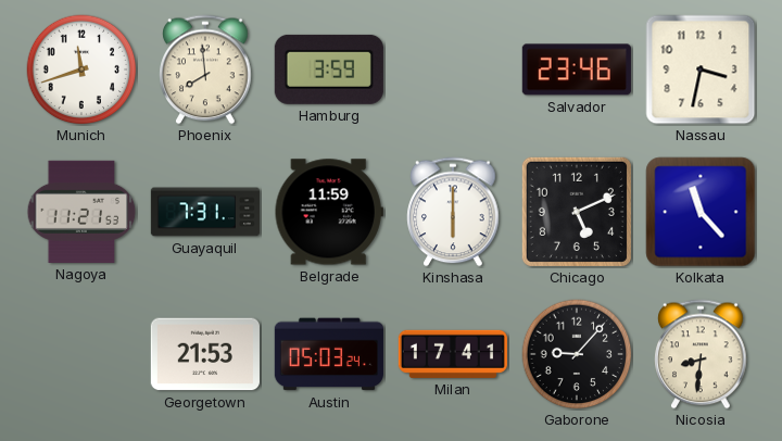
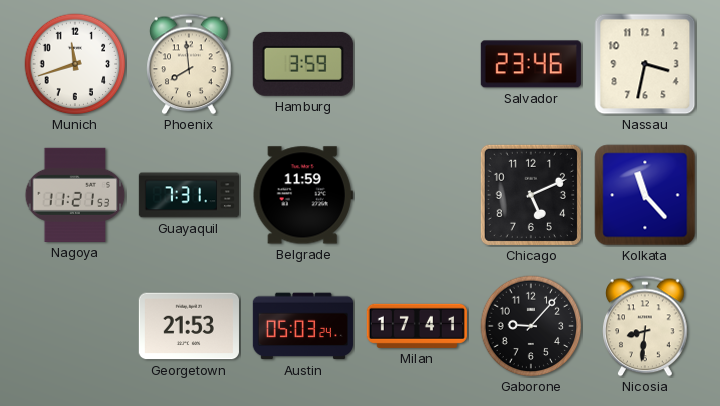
Kinshasa: 6:00 -> none
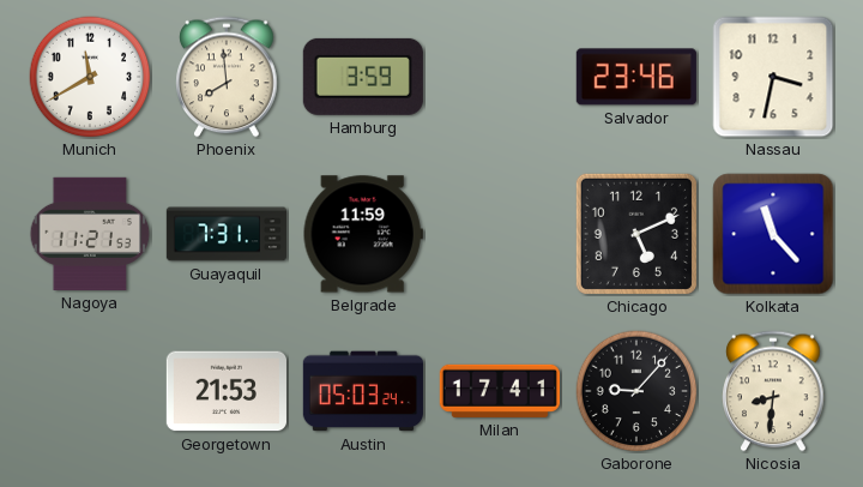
Munich: 11:42 -> 11:40
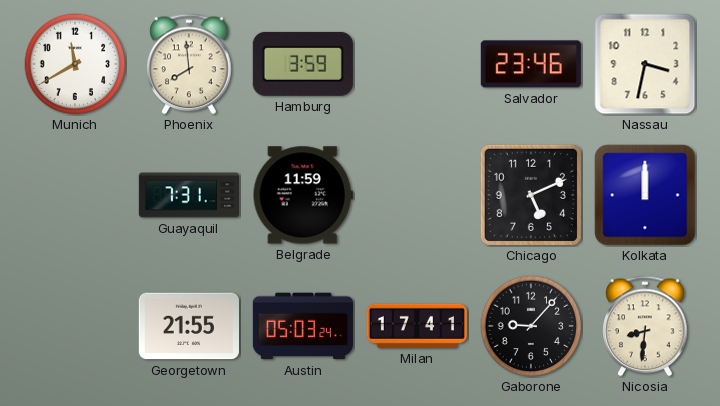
Nagoya: 11:21 -> none
Kolkata: 11:23 -> 12:00
Georgetown: 21:53 -> 21:55
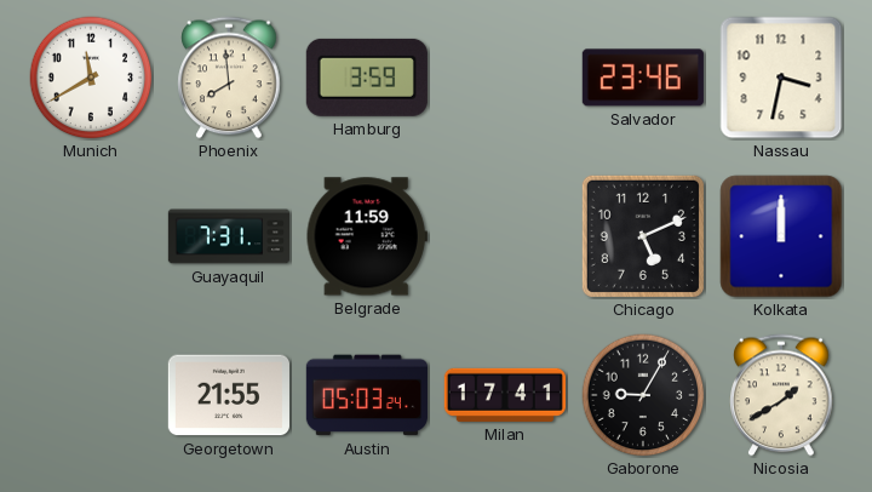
Gaborone: 9:07 -> 9:05
Nicosia: 8:31 -> 1:40
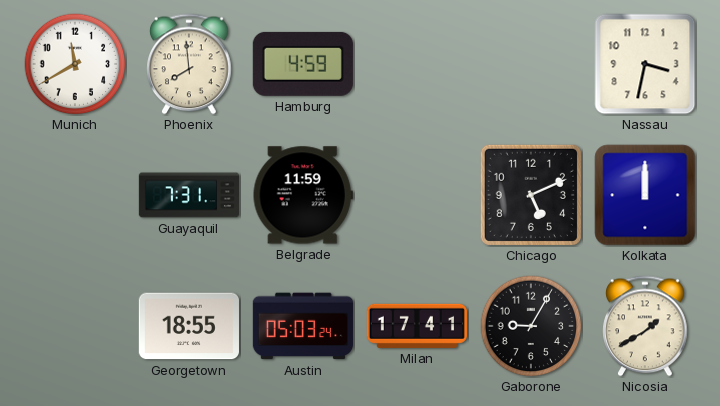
Hamburg: 3:59 -> 4:59
Salvador: 23:46 -> none
Georgetown: 21:55 -> 18:55
